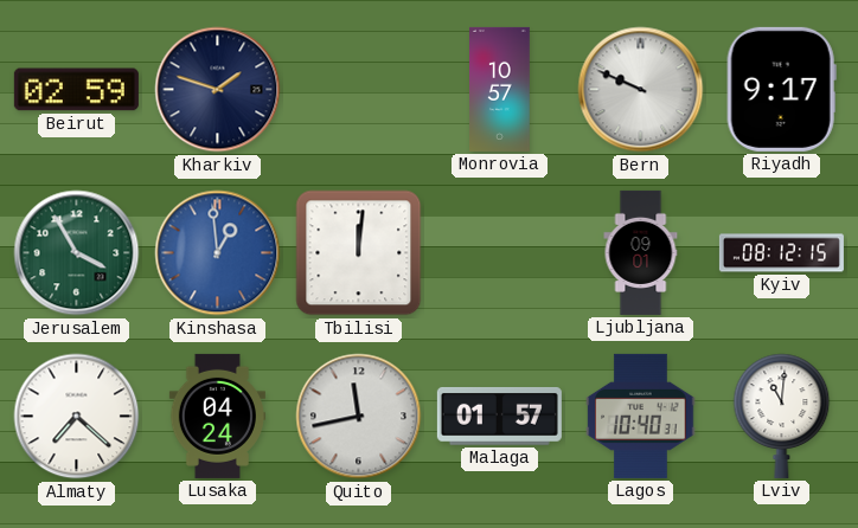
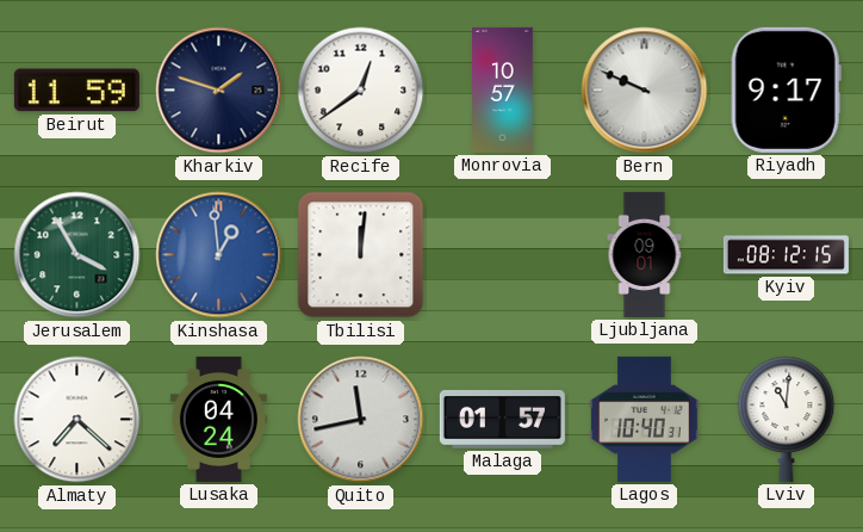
Beirut: 02:59 -> 11:59
Recife: none -> 12:39
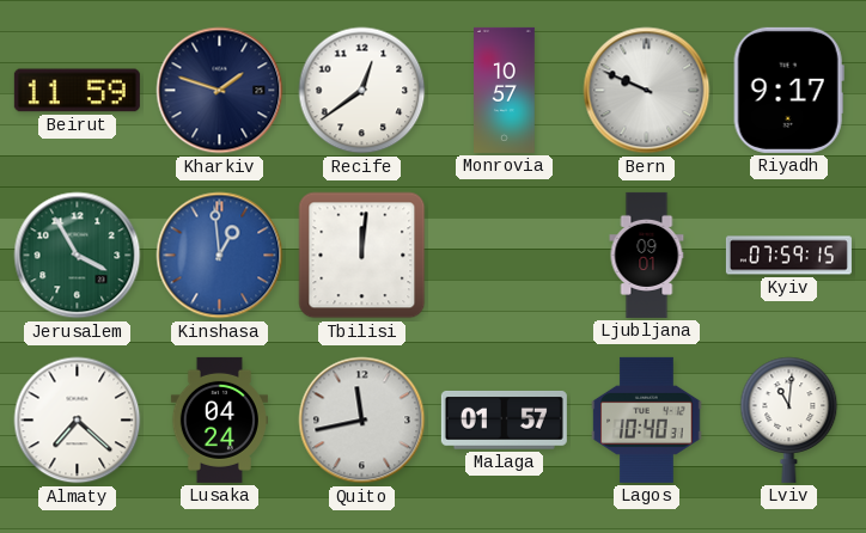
Kyiv: 08:12 -> 07:59
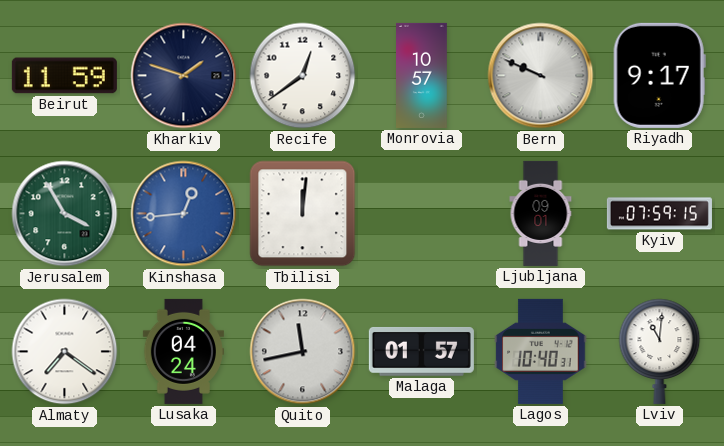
Kinshasa: 12:59 -> 12:44
Almaty: 7:22 -> 7:21
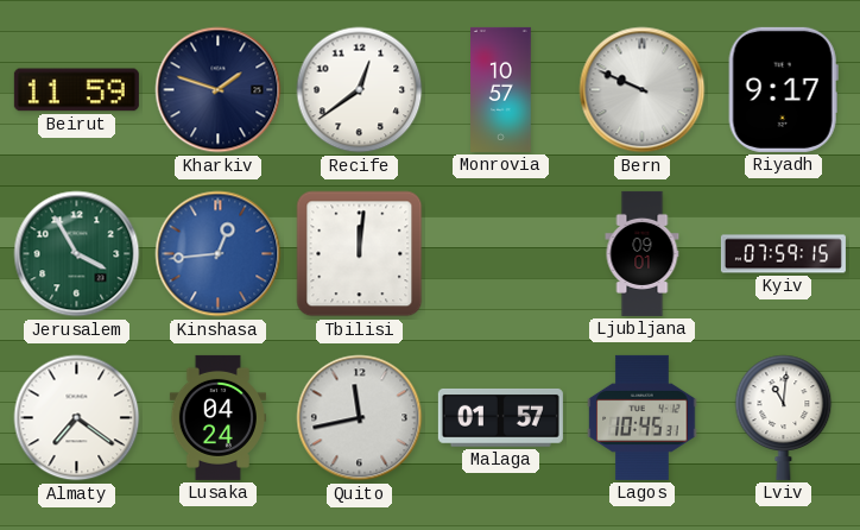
Lagos: 10:40 -> 10:45
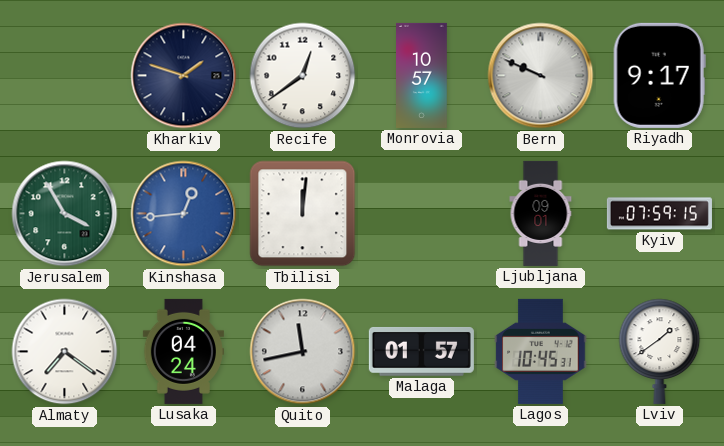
Beirut: 11:59 -> none
Lviv: 11:01 -> 1:39
